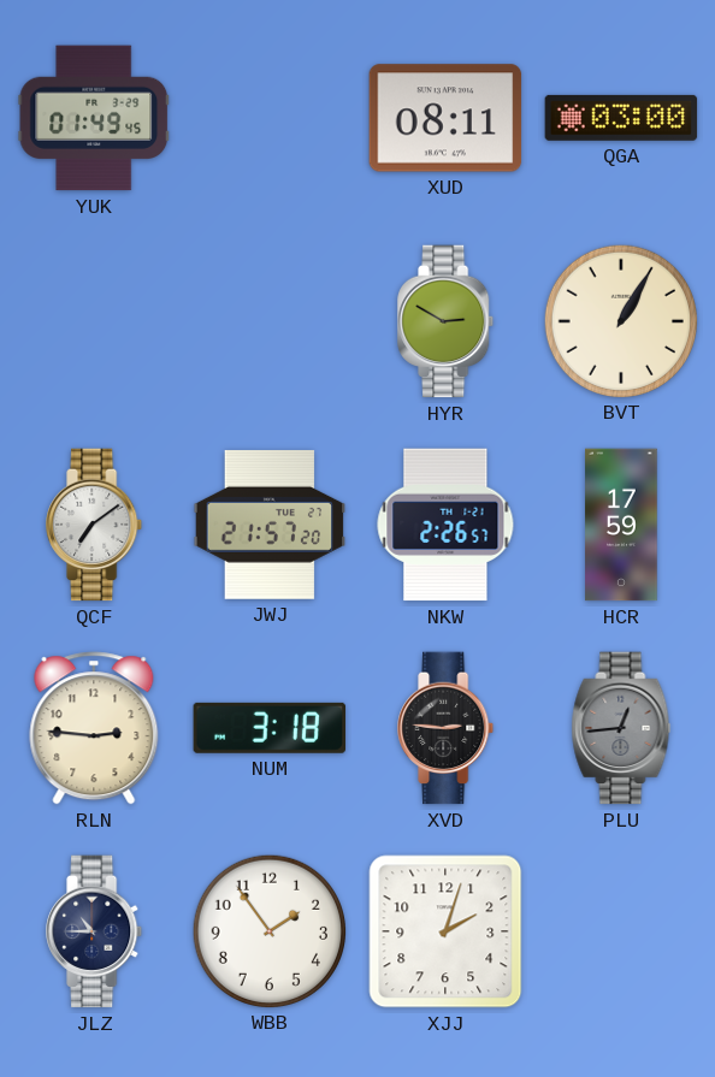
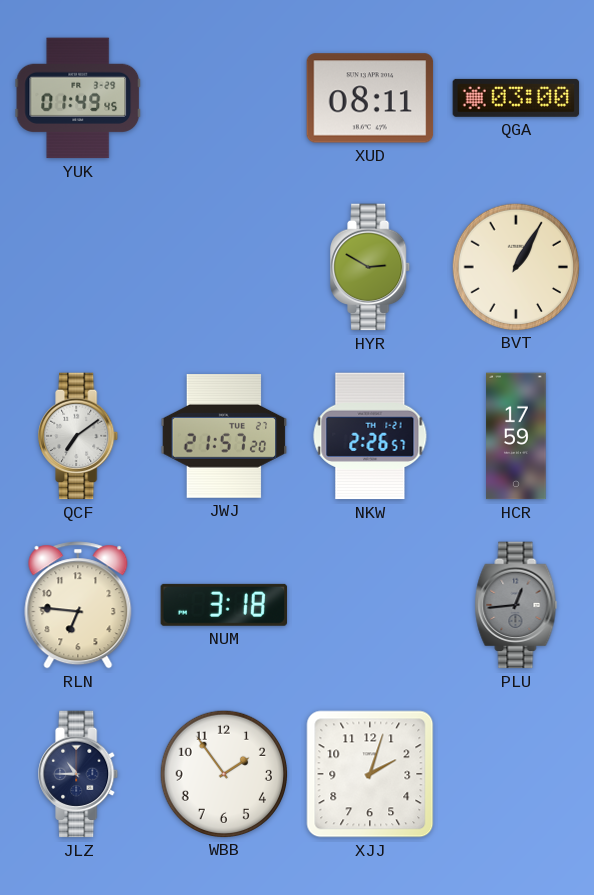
RLN: 2:46 -> 6:46
XVD: 2:46 -> none
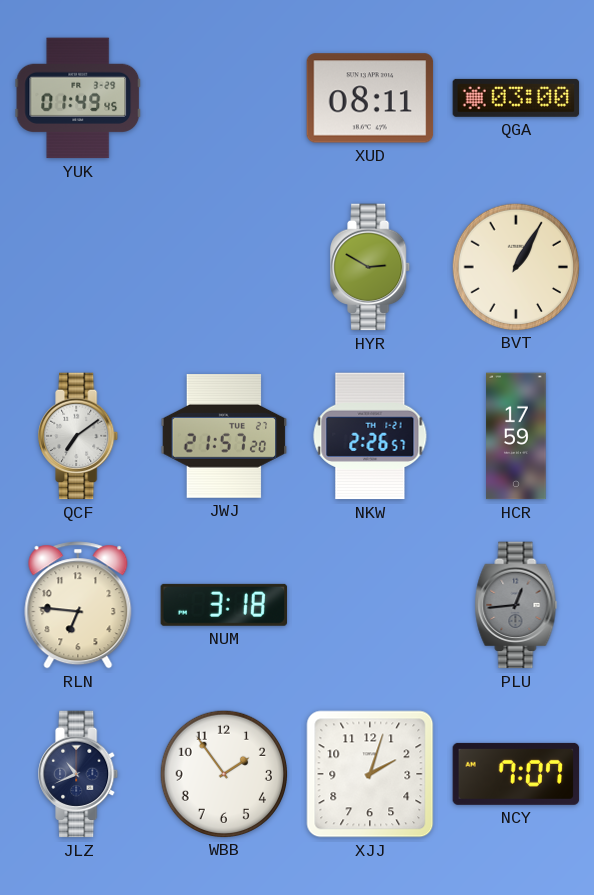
JLZ: 10:45 -> 10:41
NCY: none -> 7:07
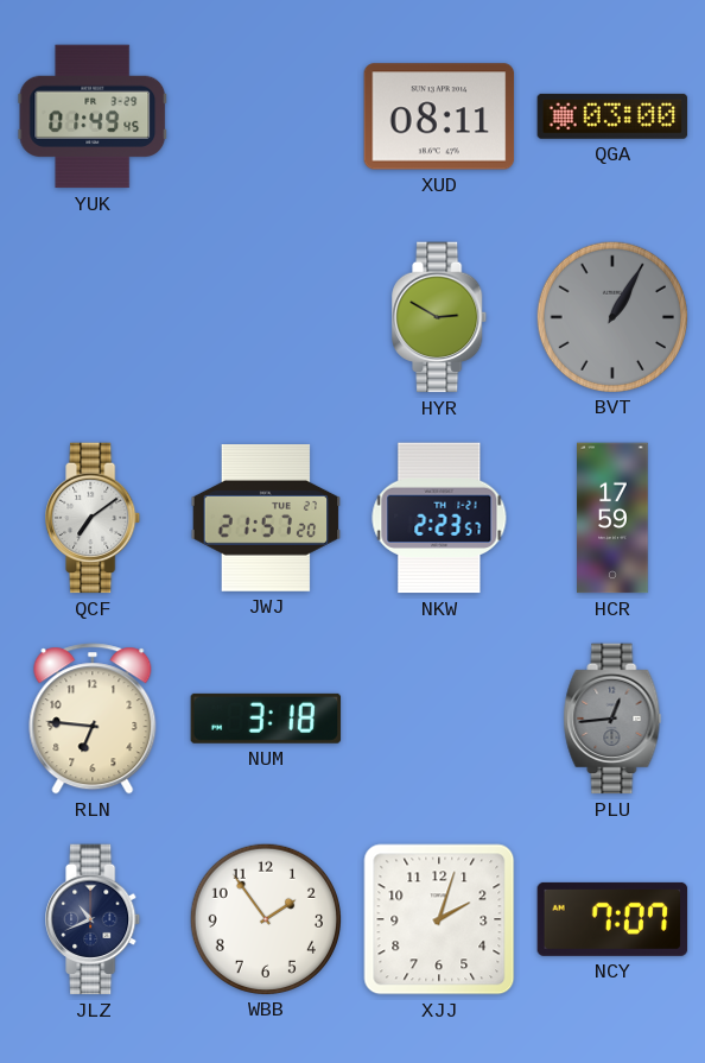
BVT dial: cream -> grey
NKW: 2:26 -> 2:23
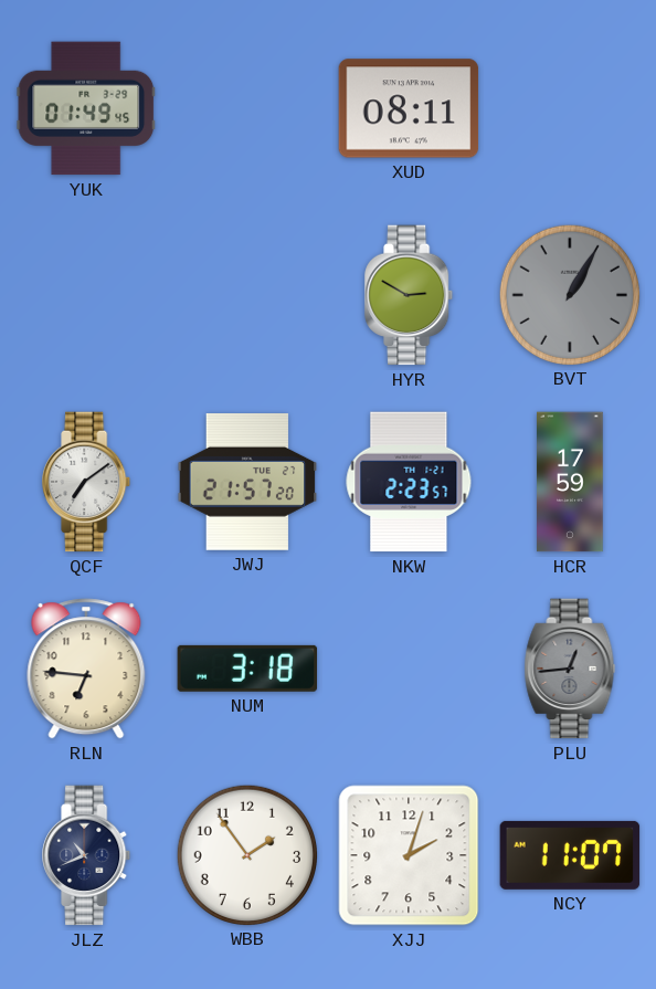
QGA: 03:00 -> none
NCY: 7:07 -> 11:07
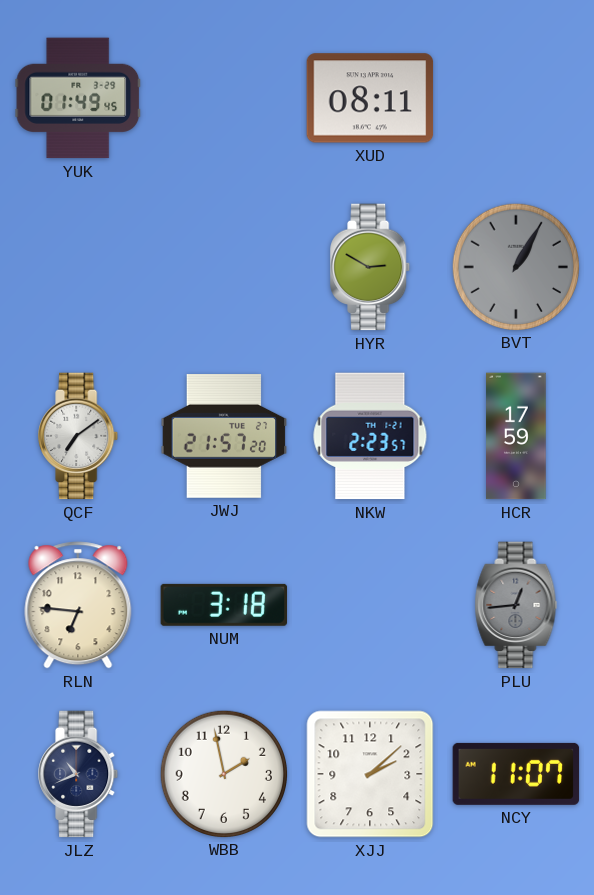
WBB: 1:54 -> 1:58
XJJ: 2:03 -> 2:08
